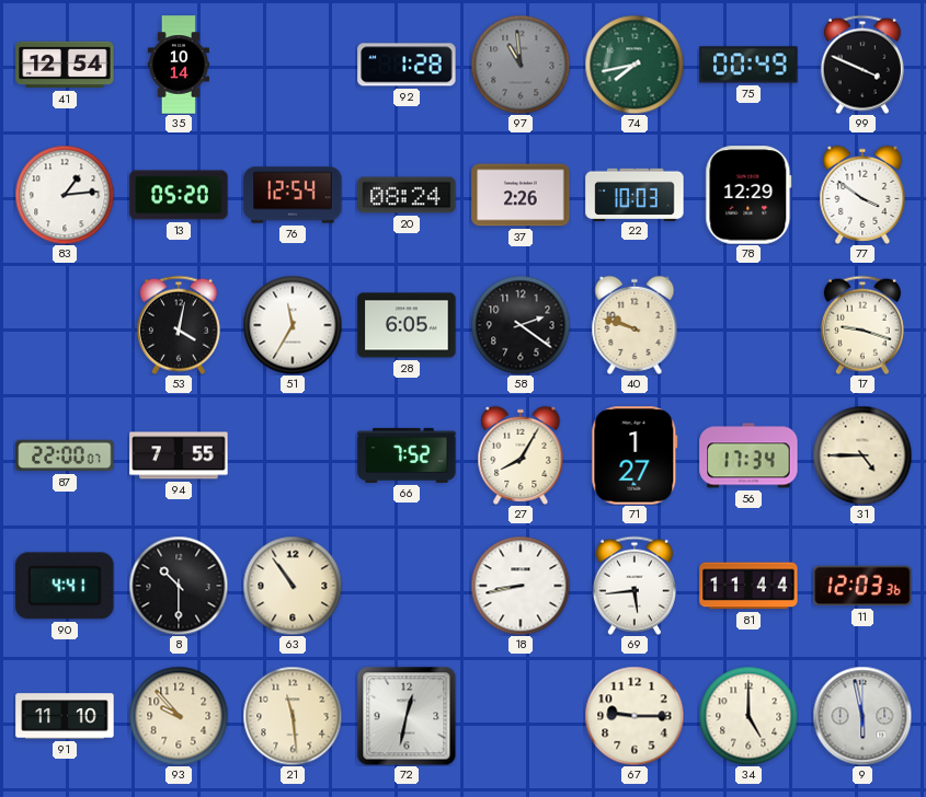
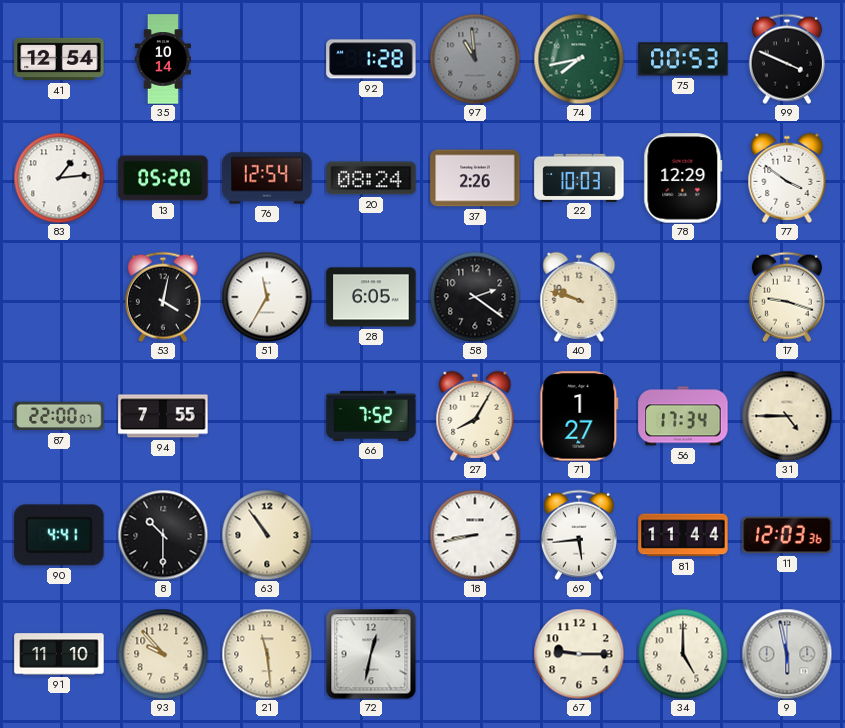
75: 00:49 -> 00:53
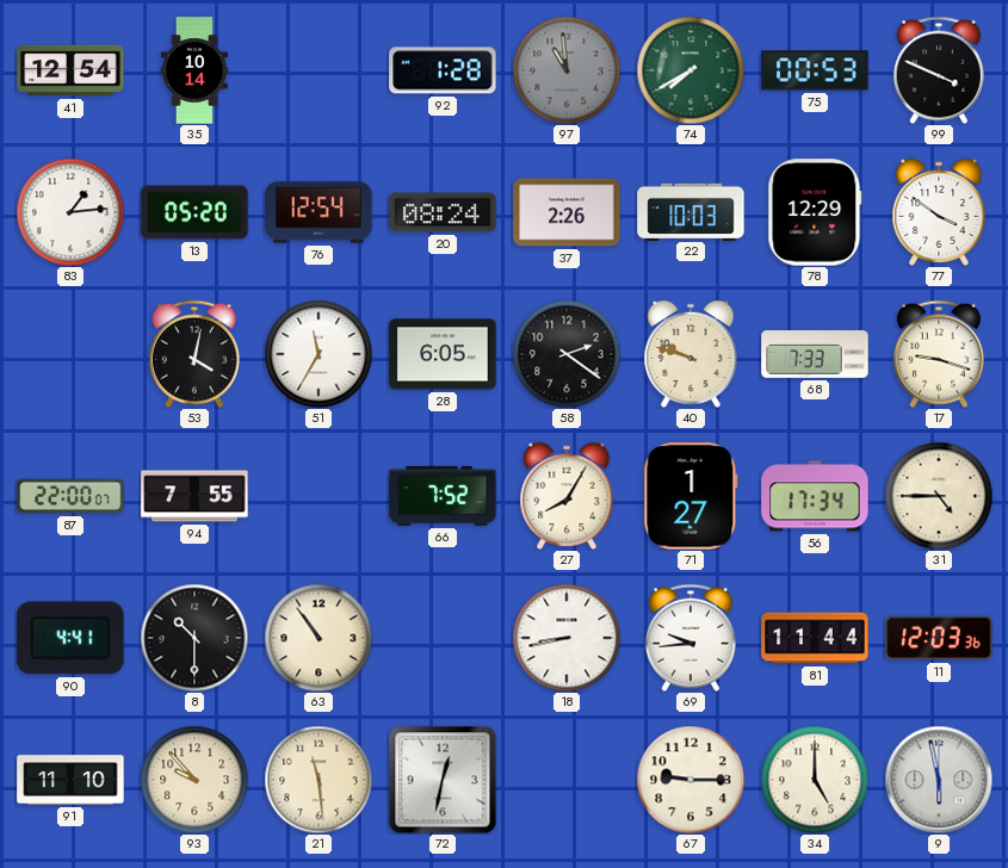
74: 7:43 -> 7:40
68: none -> 7:33
69: 5:44 -> 9:44
